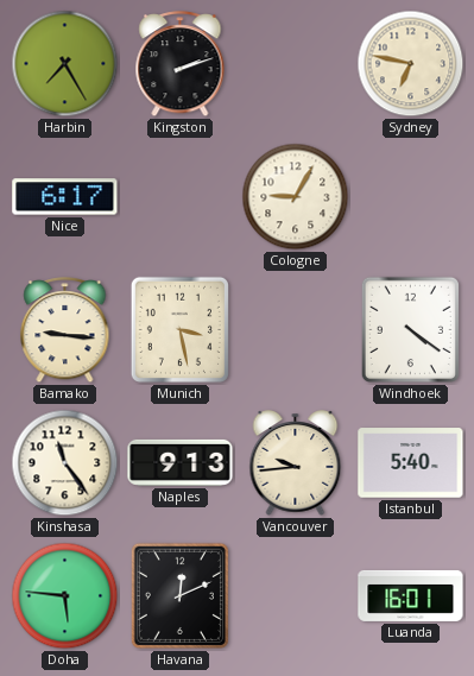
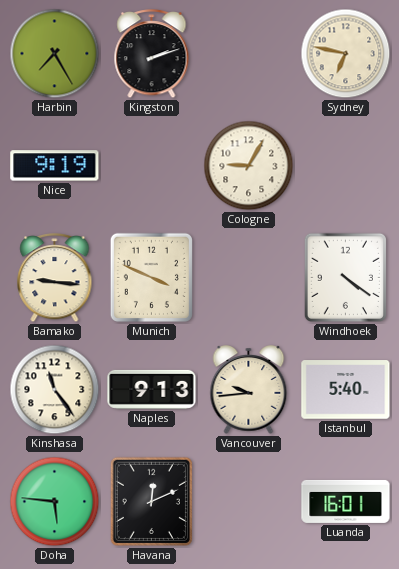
Nice: 6:17 -> 9:19
Munich: 3:28 -> 3:49
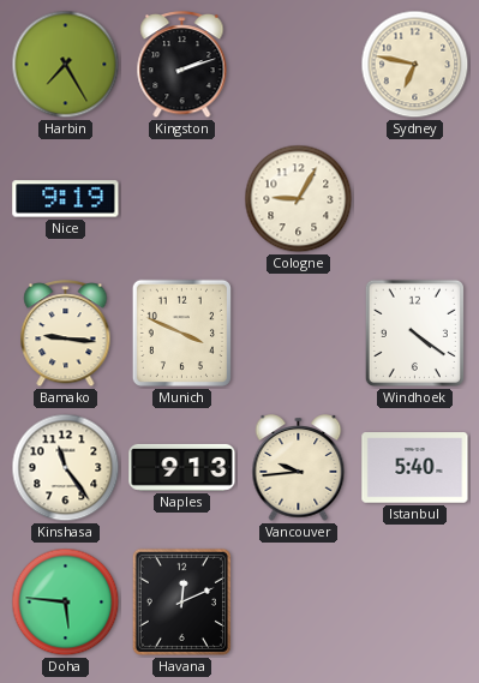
Luanda: 16:01 -> none
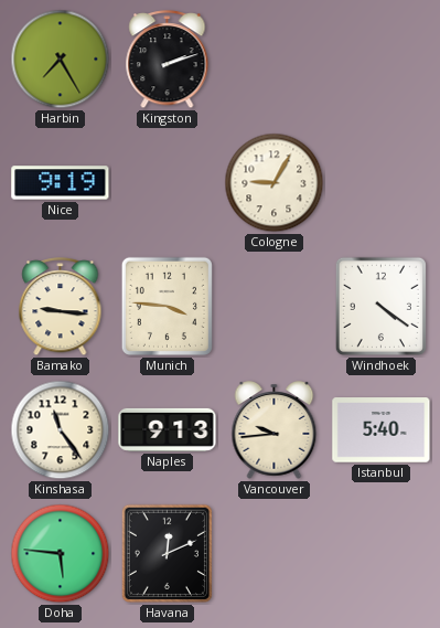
Sydney: 6:47 -> none
Munich: 3:49 -> 3:46
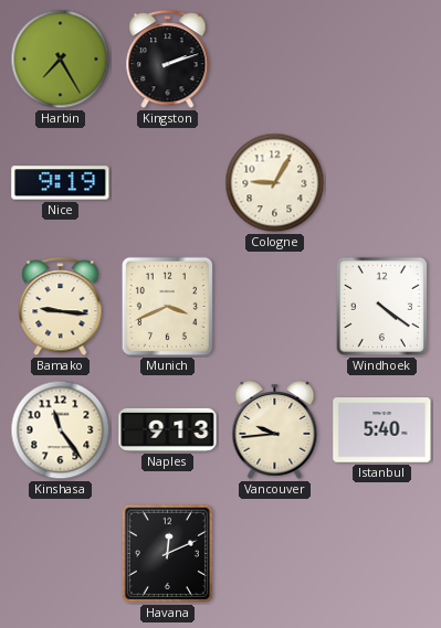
Munich: 3:46 -> 3:41
Doha: 5:46 -> none
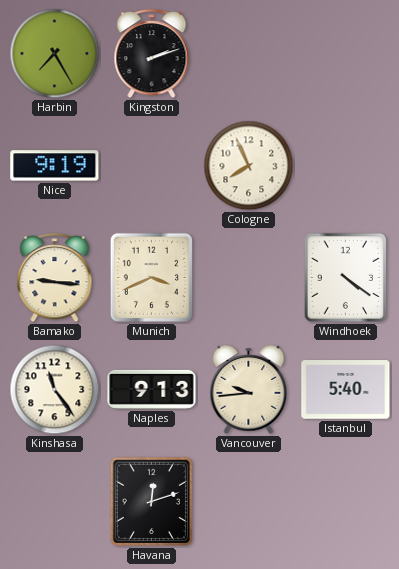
Cologne: 9:05 -> 7:56
Havana: 12:11 -> 12:12
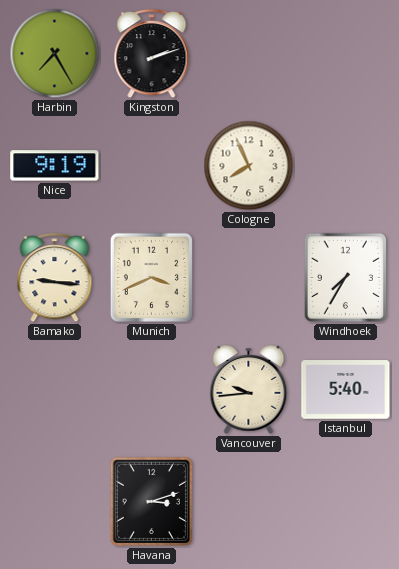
Windhoek: 4:21 -> 7:35
Kinshasa: 11:24 -> none
Naples: 9:13 -> none
Havana: 12:12 -> 3:12
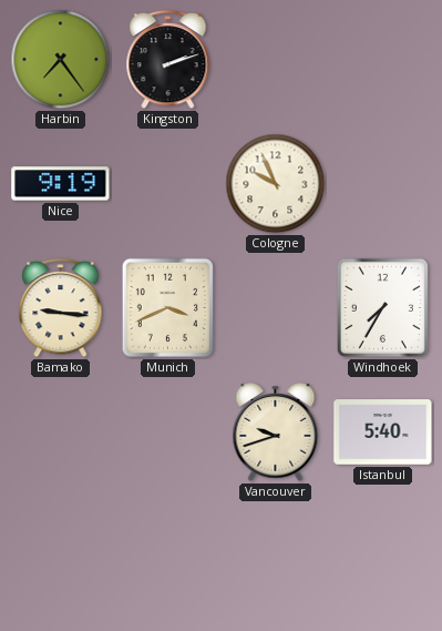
Harbin: 7:25 -> 7:24
Cologne: 7:56 -> 9:56
Vancouver: 9:44 -> 9:42
Havana: 3:12 -> none
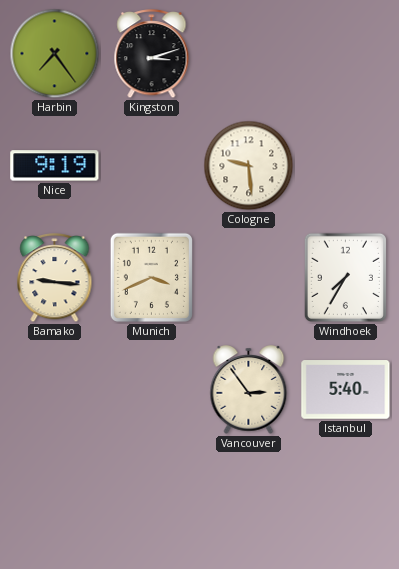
Kingston: 2:12 -> 3:12
Cologne: 9:56 -> 9:29
Vancouver: 9:42 -> 2:54
